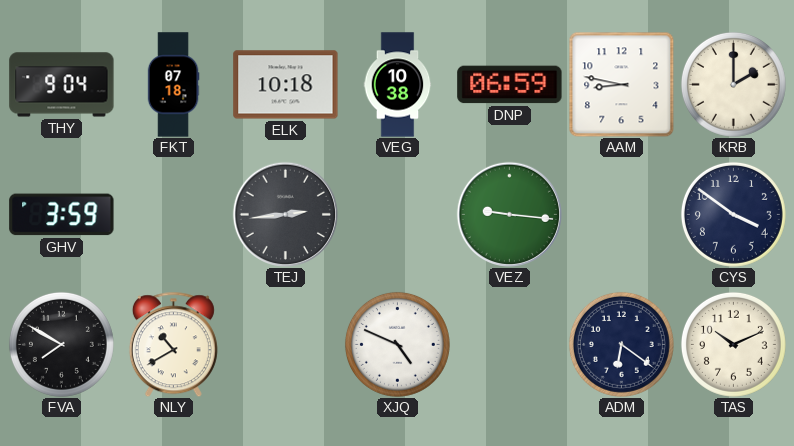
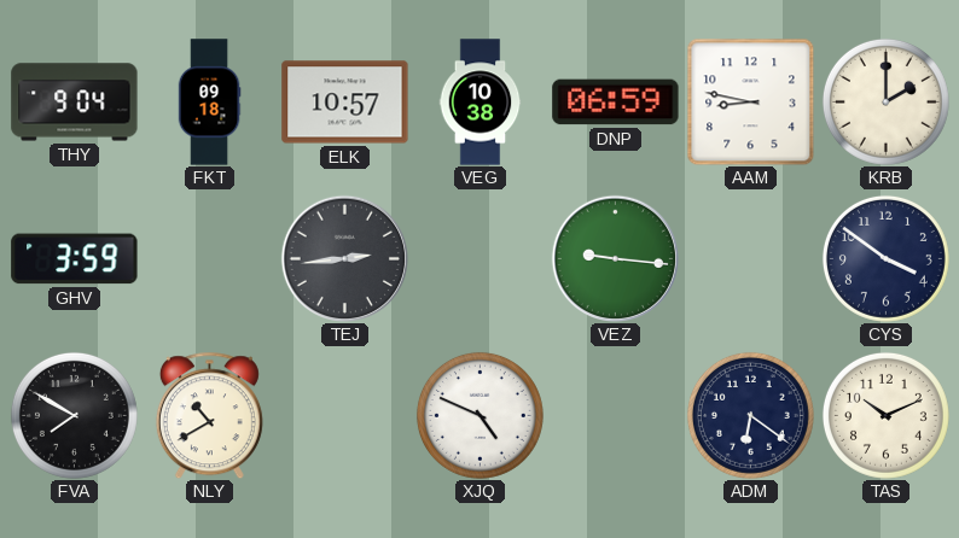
FKT: 07:18 -> 09:18
ELK: 10:18 -> 10:57
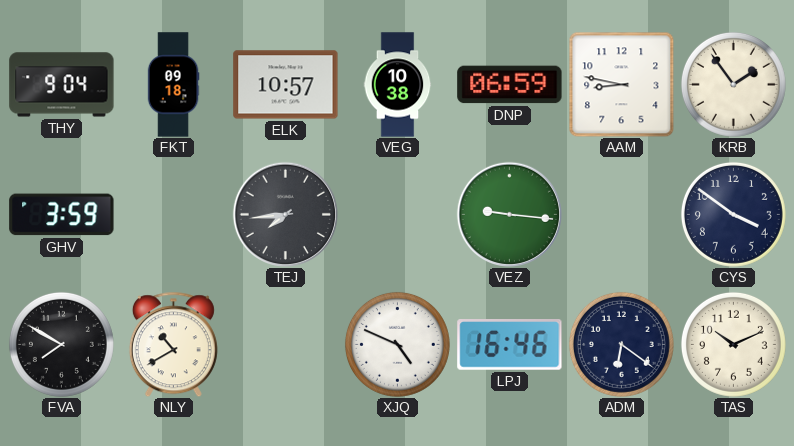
KRB: 2:00 -> 1:54
TEJ: 2:44 -> 7:44
LPJ: none -> 16:46
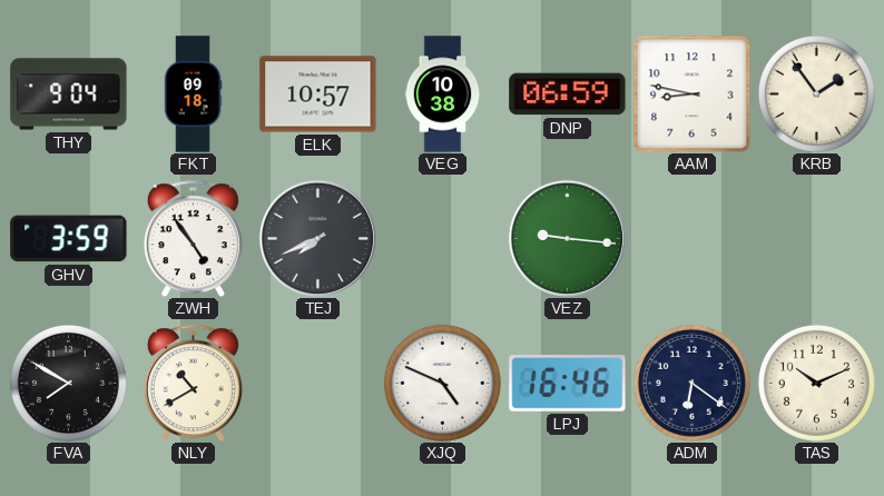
ZWH: none -> 4:54
TEJ: 7:44 -> 7:41
CYS: 3:51 -> none
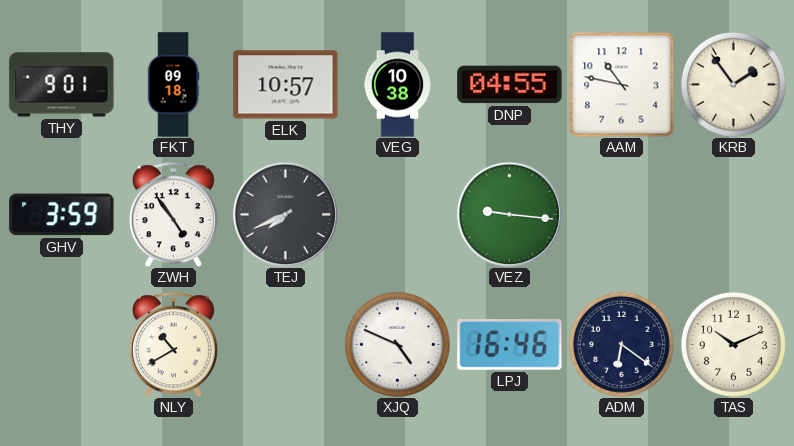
THY: 9:04 -> 9:01
DNP: 06:59 -> 04:55
AAM: 8:47 -> 10:47
FVA: 7:50 -> none
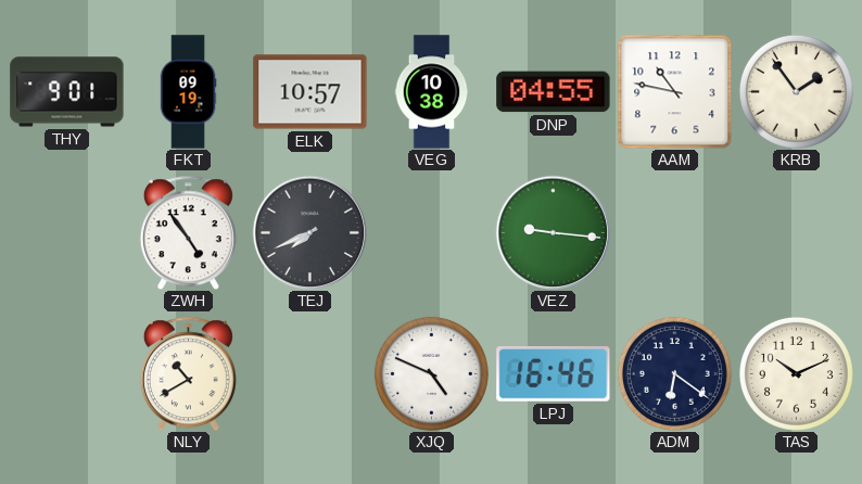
FKT: 09:18 -> 09:19
GHV: 3:59 -> none
